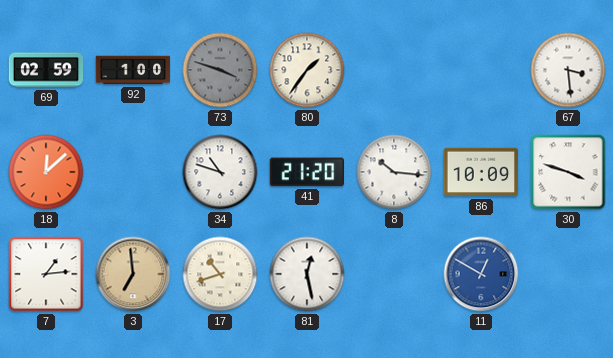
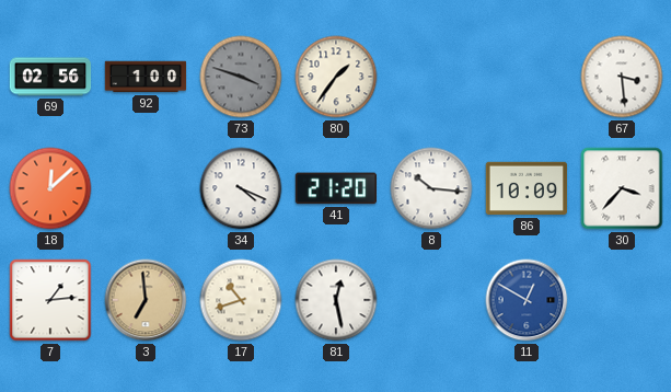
69: 02:59 -> 02:56
34: 10:48 -> 4:19
30: 3:48 -> 3:37
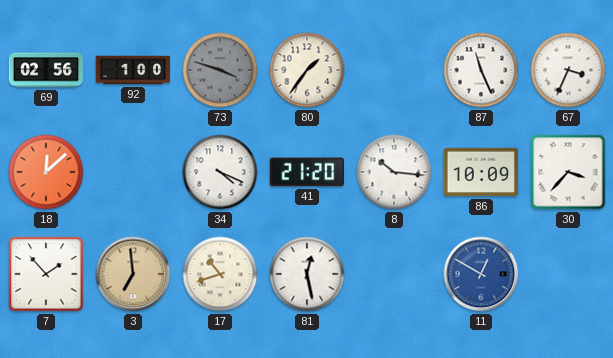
87: none -> 11:26
67: 3:29 -> 3:34
7: 1:14 -> 1:53
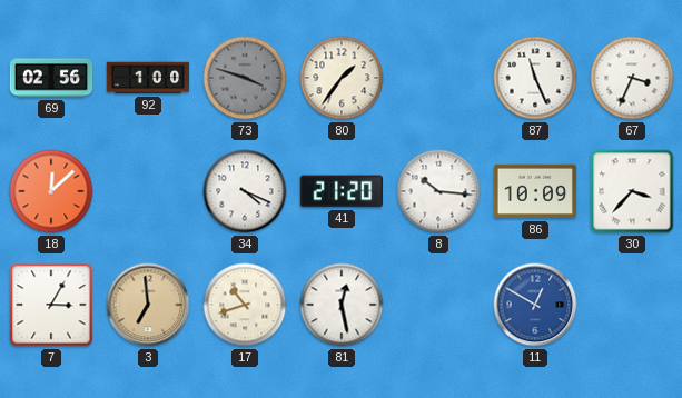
7: 1:53 -> 3:05
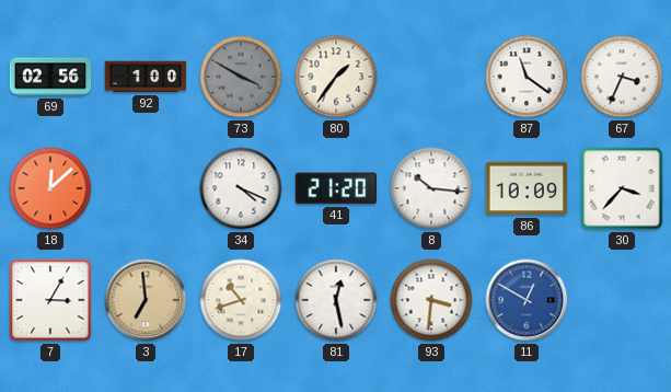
73: 3:48 -> 3:50
87: 11:26 -> 11:21
93: none -> 3:31
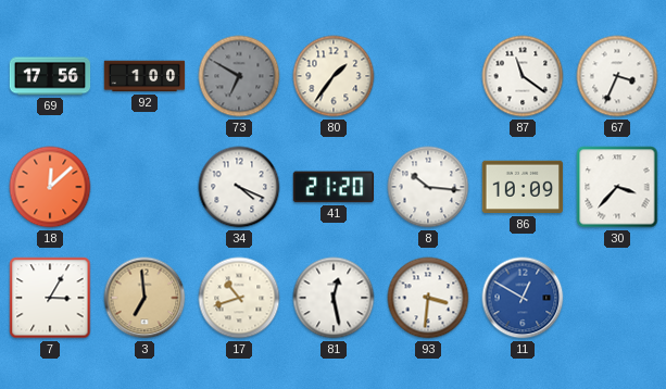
69: 02:56 -> 17:56
73: 3:50 -> 6:50
